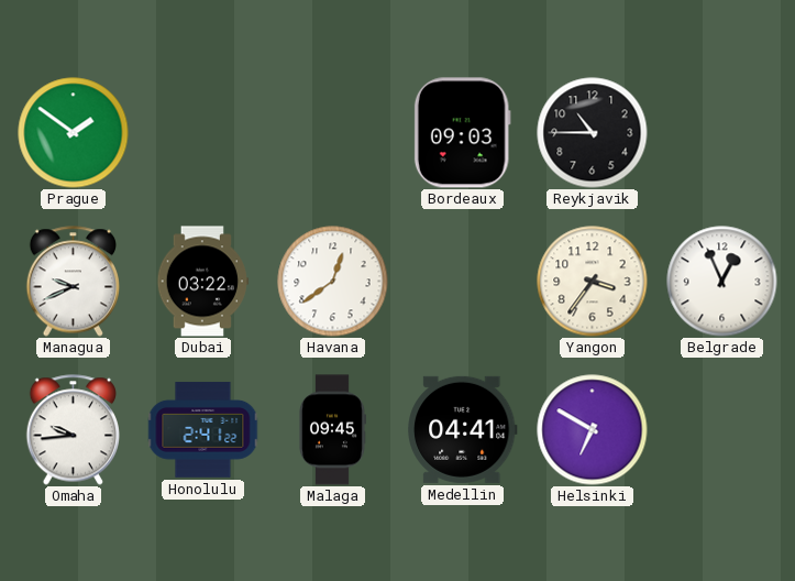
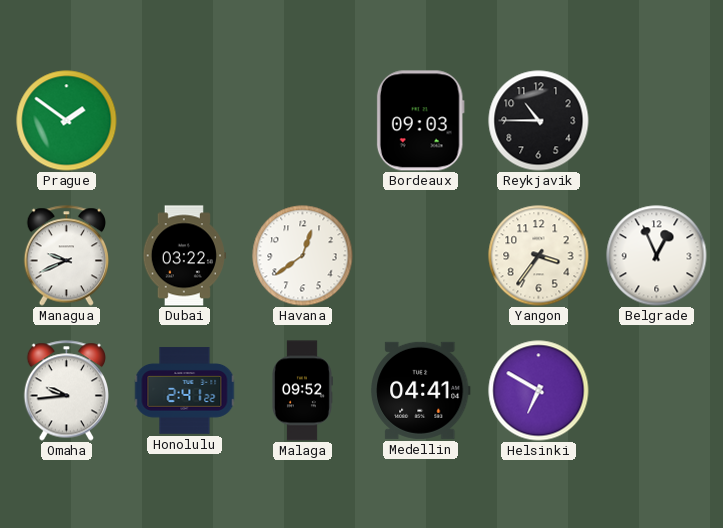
Malaga: 09:45 -> 09:52
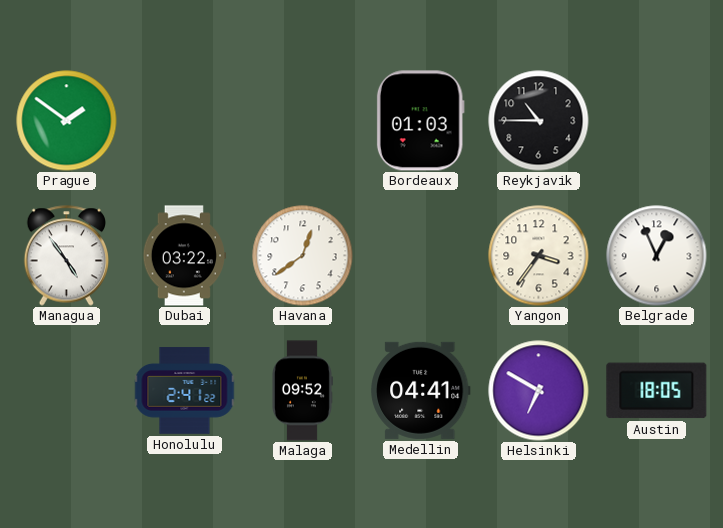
Bordeaux: 09:03 -> 01:03
Managua: 9:41 -> 4:54
Omaha: 9:44 -> none
Austin: none -> 18:05
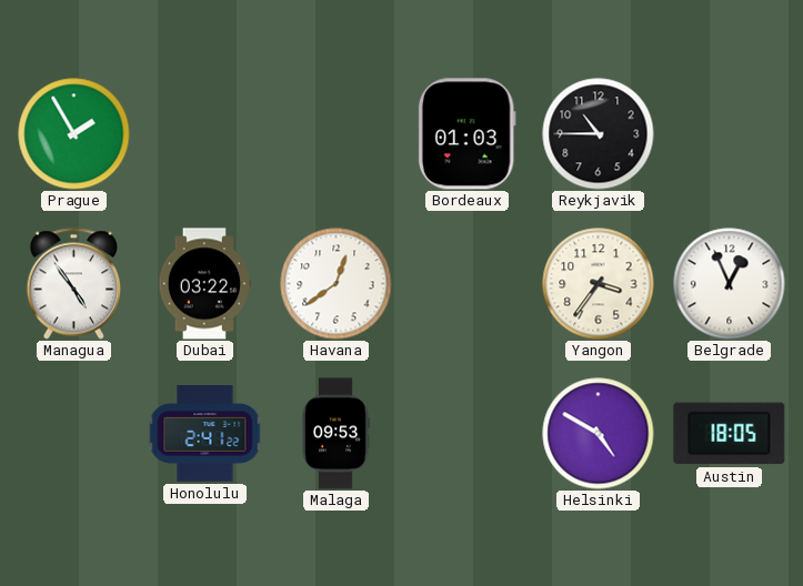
Prague: 1:51 -> 1:55
Malaga: 09:52 -> 09:53
Medellin: 04:41 -> none
Helsinki: 6:50 -> 4:50
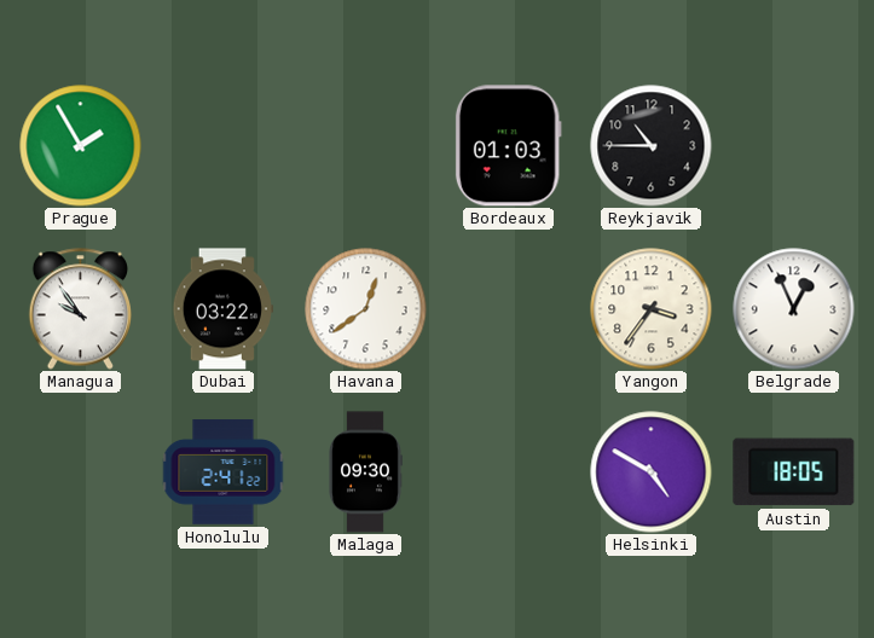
Managua: 4:54 -> 9:54
Malaga: 09:53 -> 09:30
